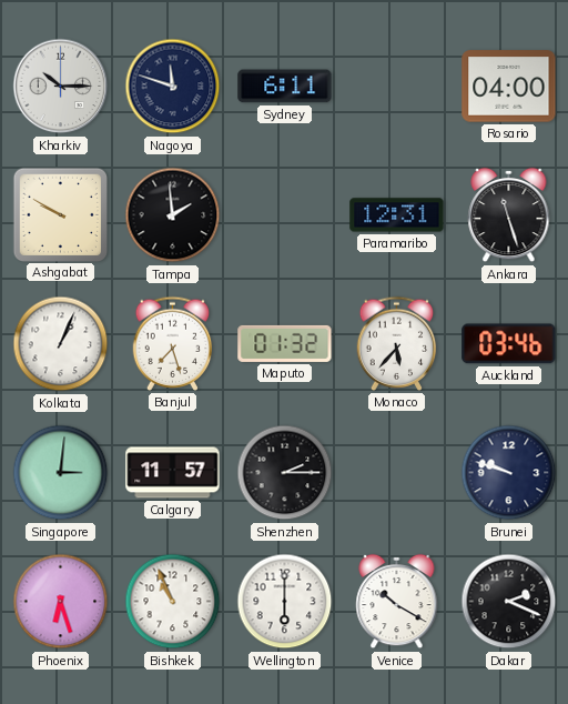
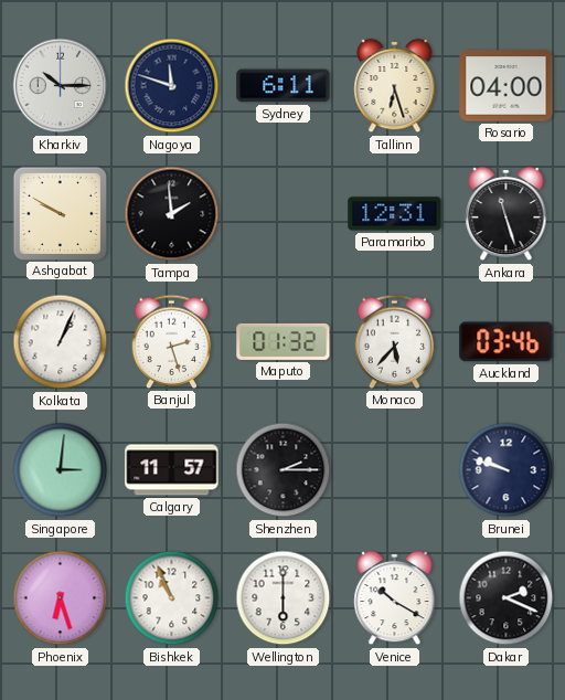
Tallinn: none -> 6:27
Banjul: 7:27 -> 2:27
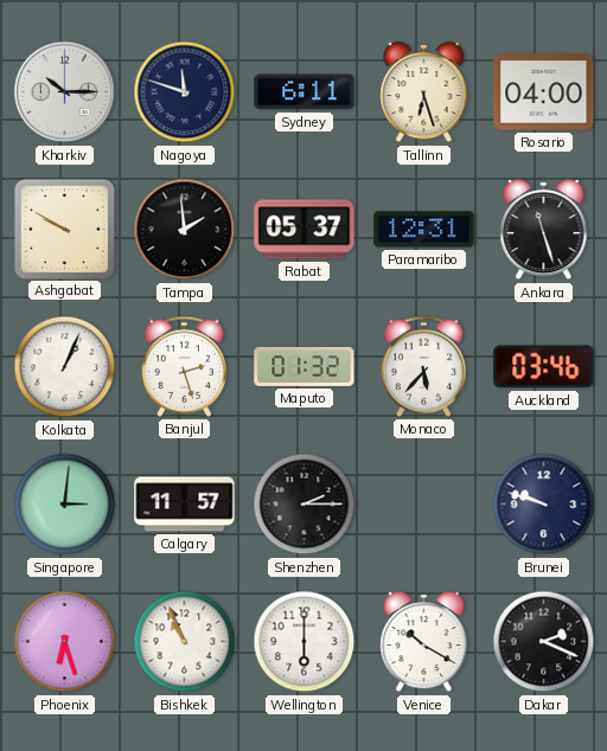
Rabat: none -> 05:37
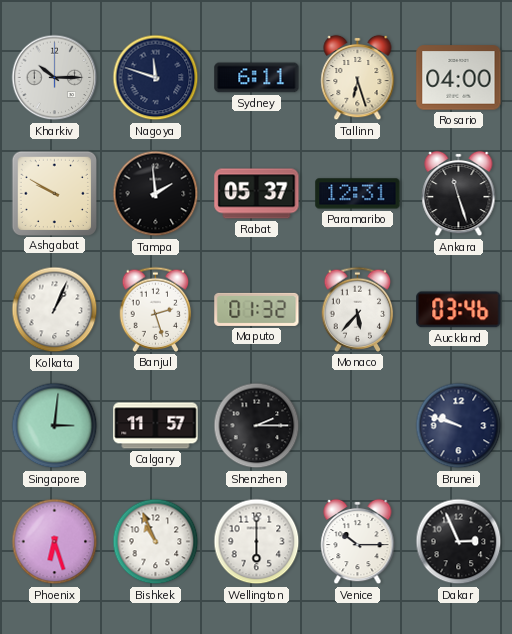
Venice: 10:20 -> 10:15
Dakar: 2:19 -> 2:56
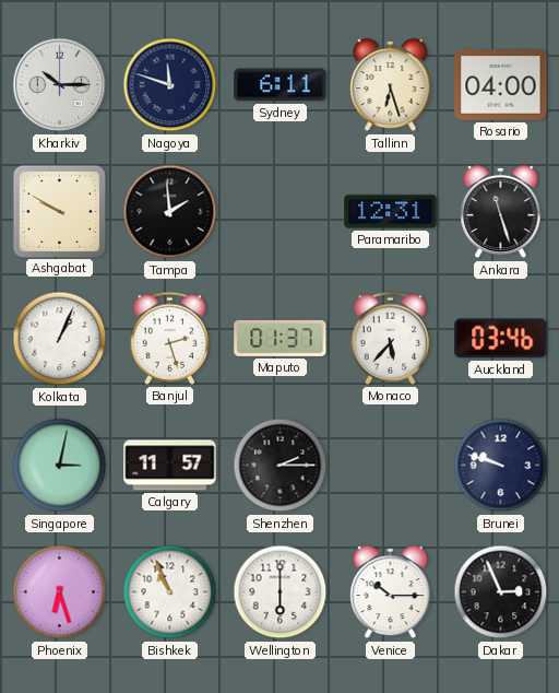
Rabat: 05:37 -> none
Maputo: 01:32 -> 01:37
Singapore: 3:01 -> 3:02
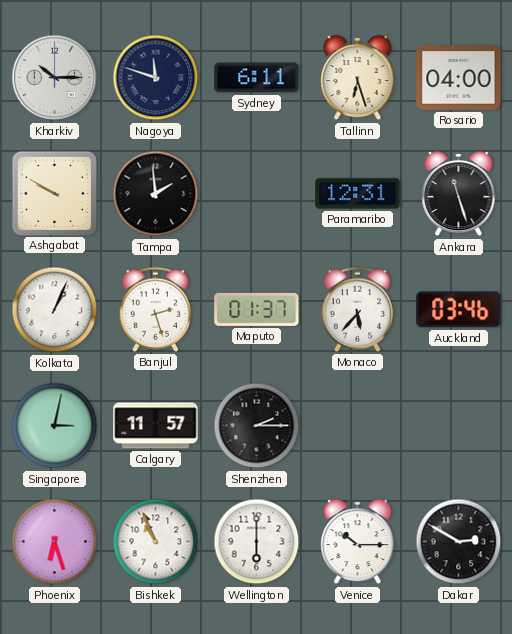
Brunei: 9:48 -> none
Dakar: 2:56 -> 2:50
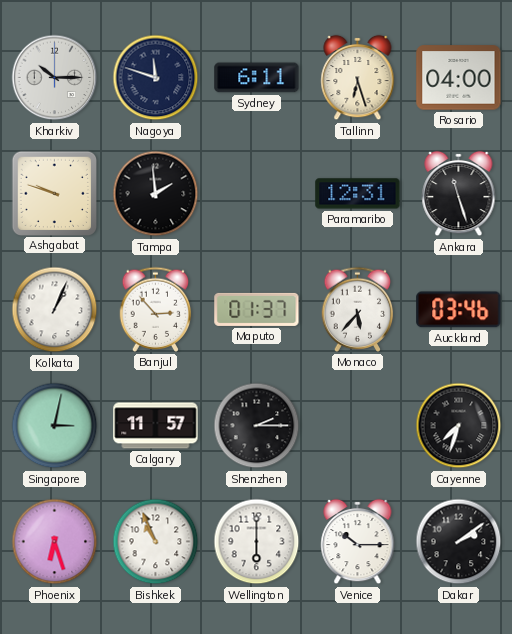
Ashgabat: 9:50 -> 9:48
Banjul: 2:27 -> 2:53
Cayenne: none -> 7:33
Dakar: 2:50 -> 2:09
